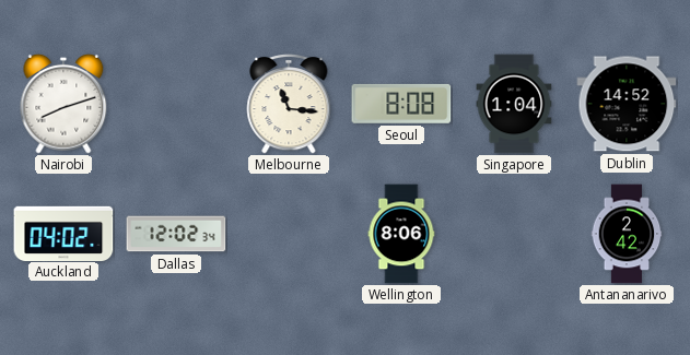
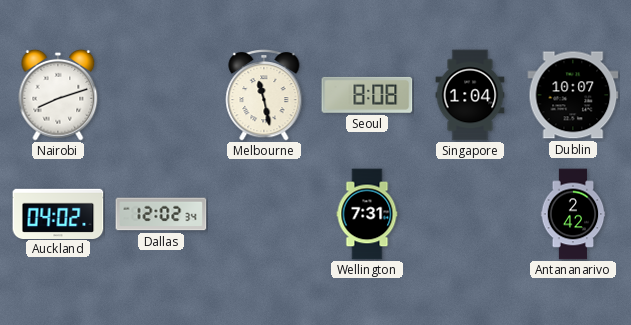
Melbourne: 11:16 -> 11:28
Dublin: 14:52 -> 10:07
Wellington: 8:06 -> 7:31
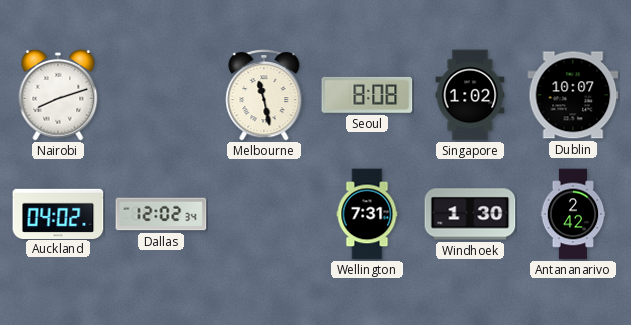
Singapore: 1:04 -> 1:02
Windhoek: none -> 1:30
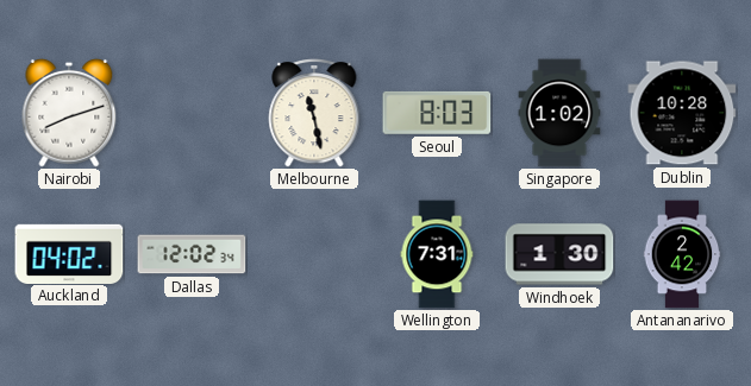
Seoul: 8:08 -> 8:03
Dublin: 10:07 -> 10:28
